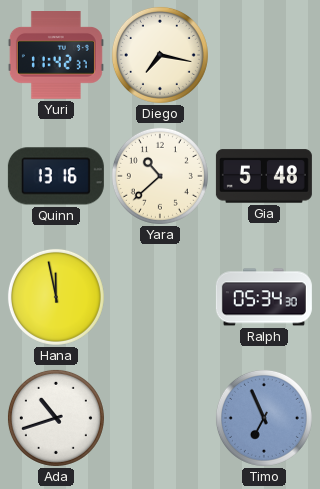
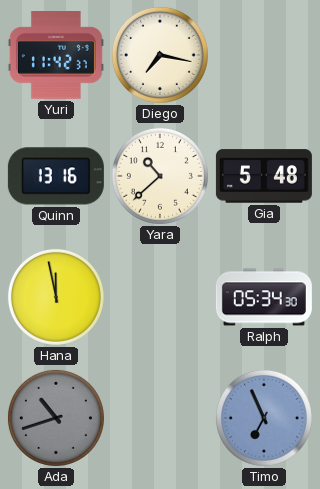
Ada dial: white -> grey
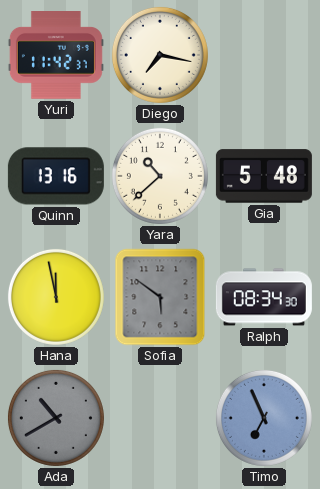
Sofia: none -> 5:51
Ralph: 05:34 -> 08:34
Ada: 10:42 -> 10:40
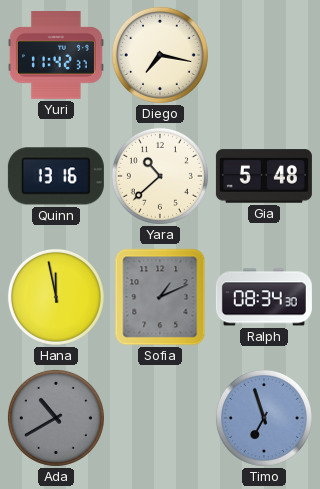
Sofia: 5:51 -> 1:11
Timo: 6:56 -> 6:57
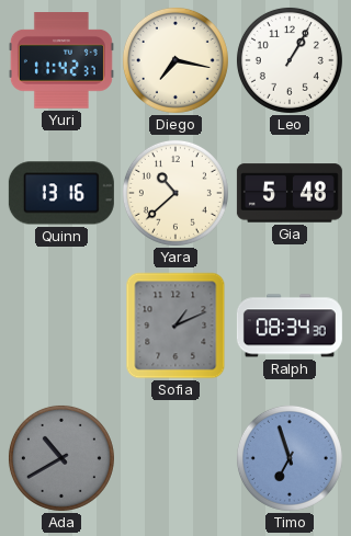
Leo: none -> 1:05
Hana: 11:58 -> none
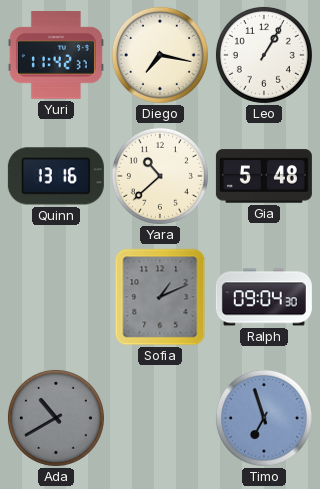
Ralph: 08:34 -> 09:04
